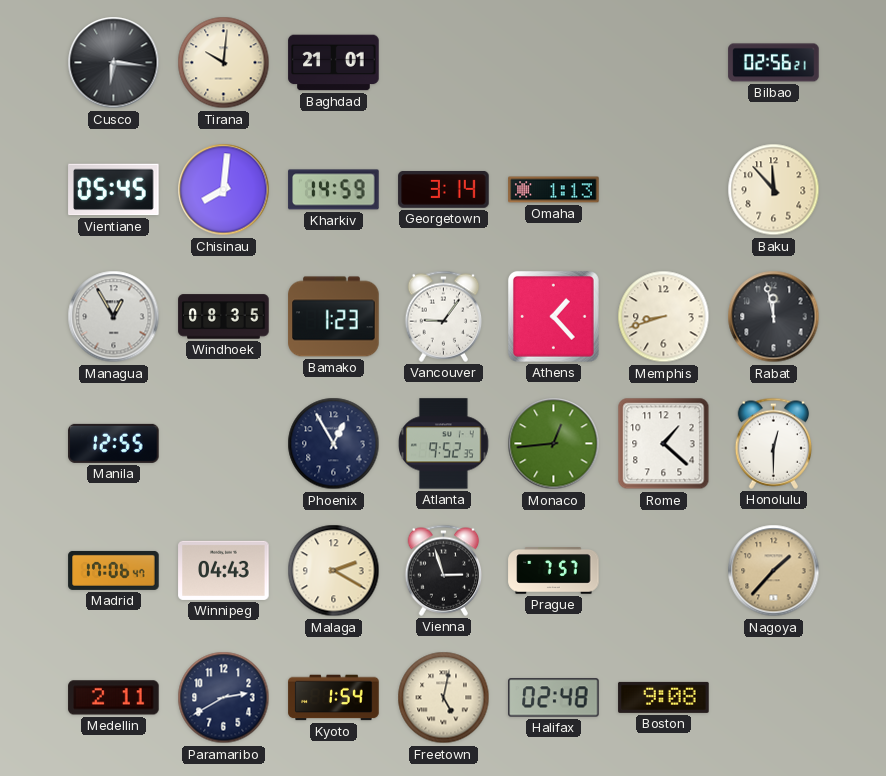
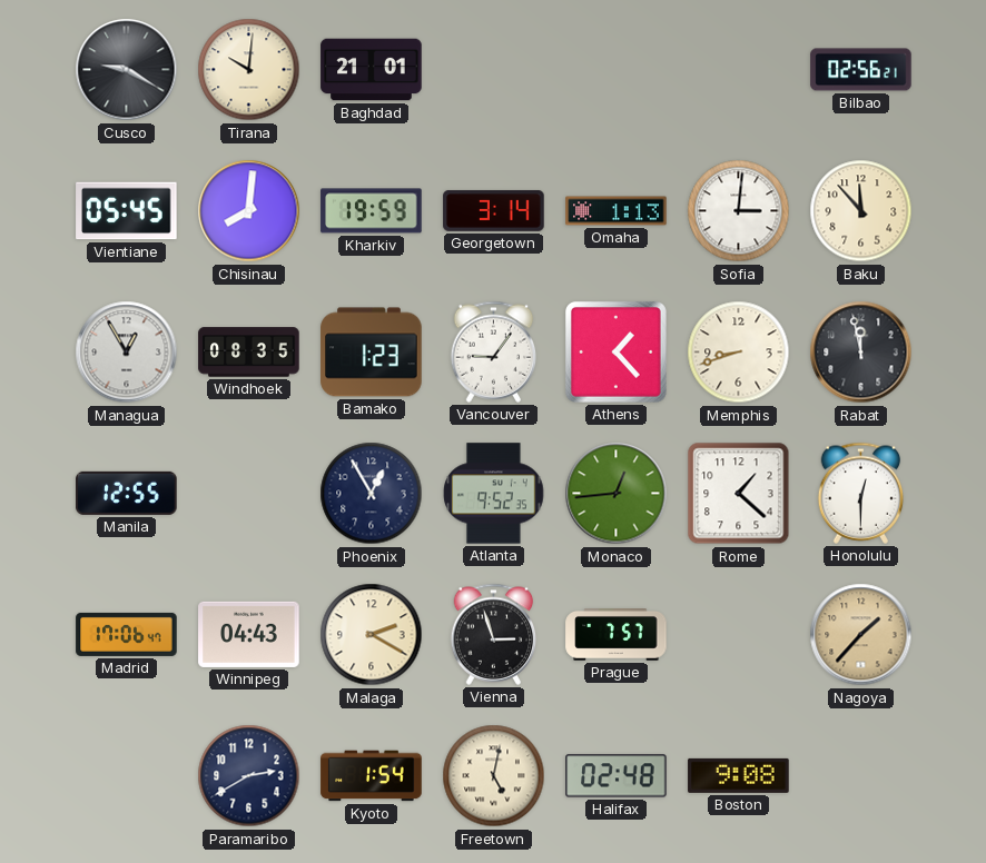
Cusco: 6:16 -> 9:20
Kharkiv: 14:59 -> 19:59
Sofia: none -> 3:01
Medellin: 2:11 -> none
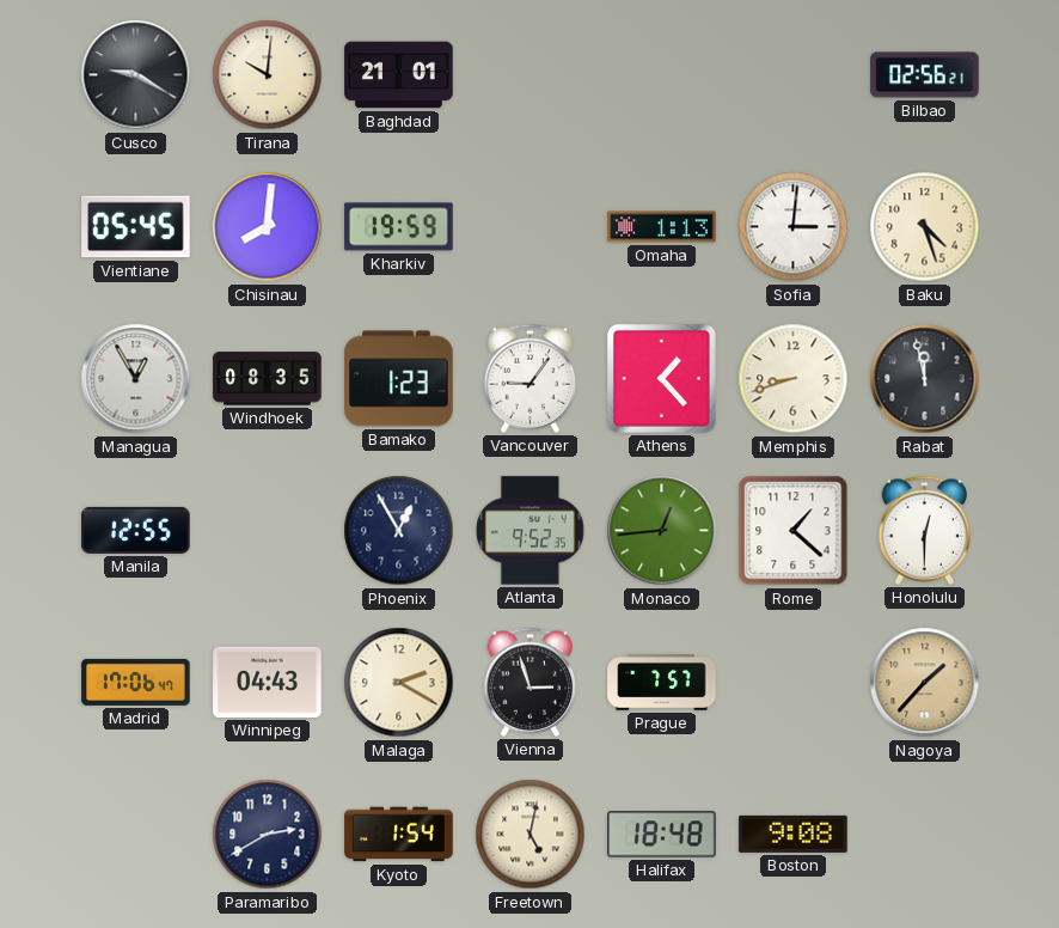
Georgetown: 3:14 -> none
Baku: 11:53 -> 4:27
Halifax: 02:48 -> 18:48
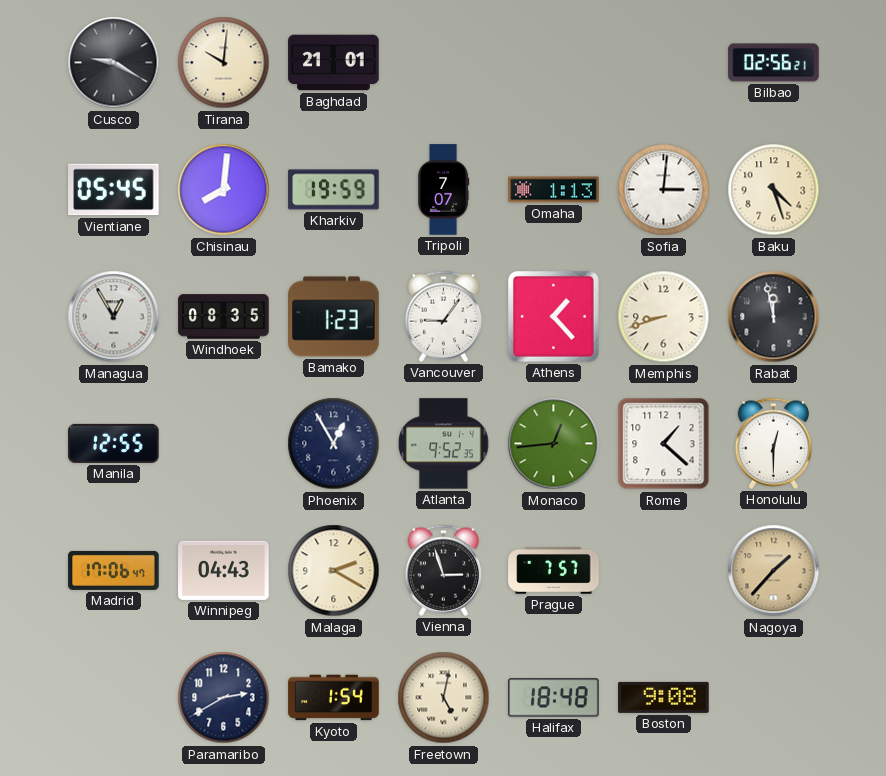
Tripoli: none -> 7:07
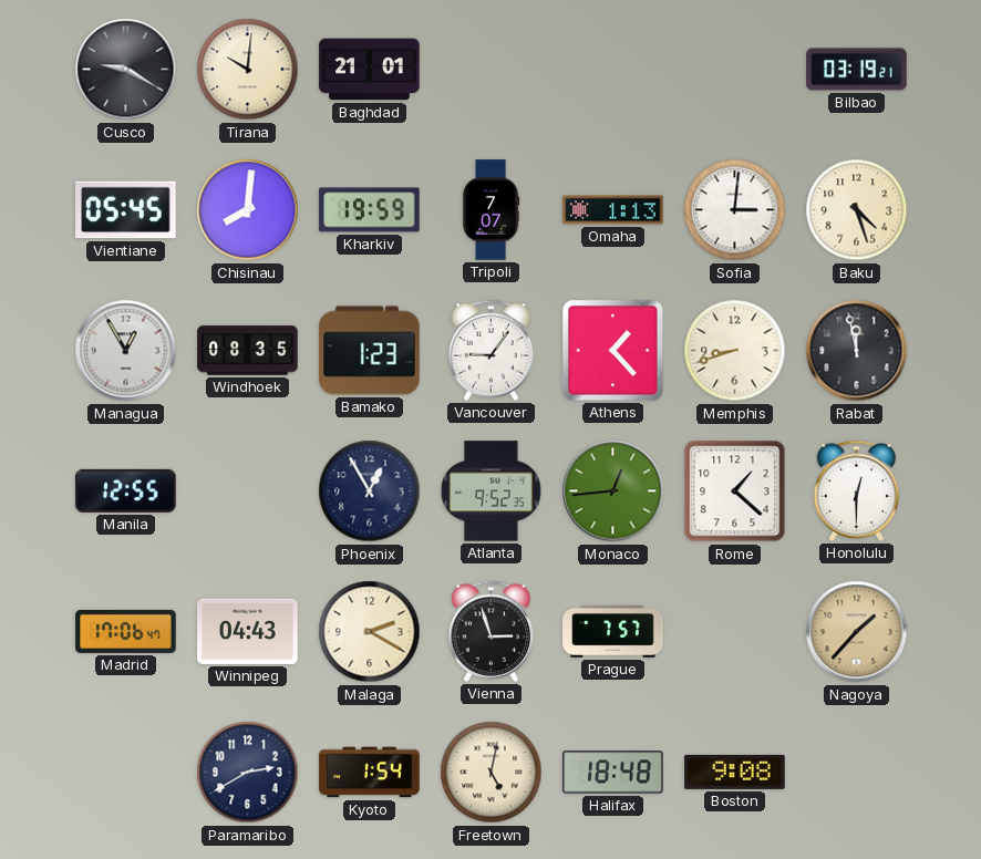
Bilbao: 02:56 -> 03:19
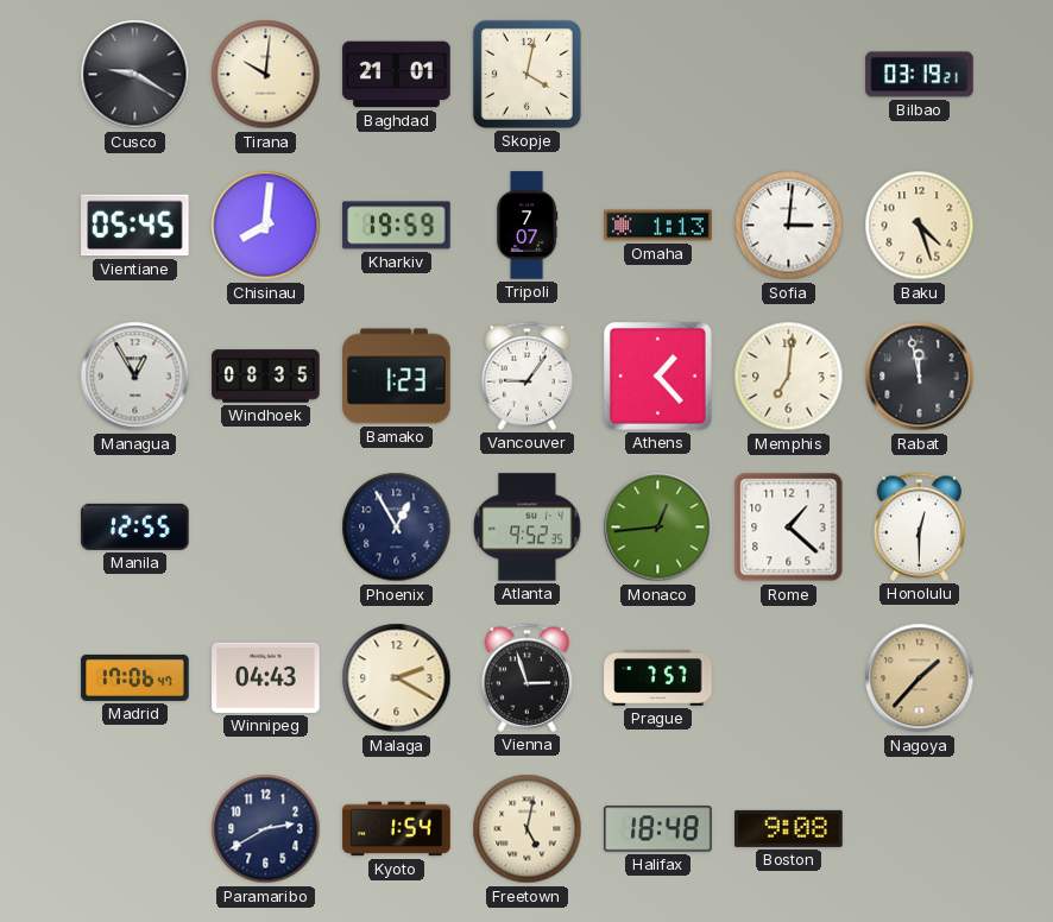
Skopje: none -> 4:02
Memphis: 8:42 -> 7:01
